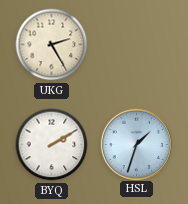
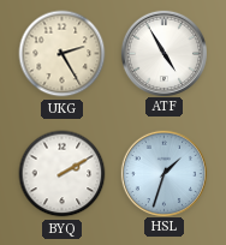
ATF: none -> 4:55
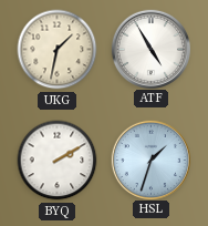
UKG: 2:25 -> 1:32
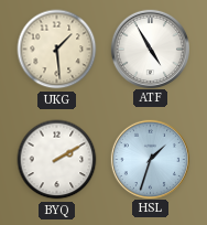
UKG: 1:32 -> 1:29
